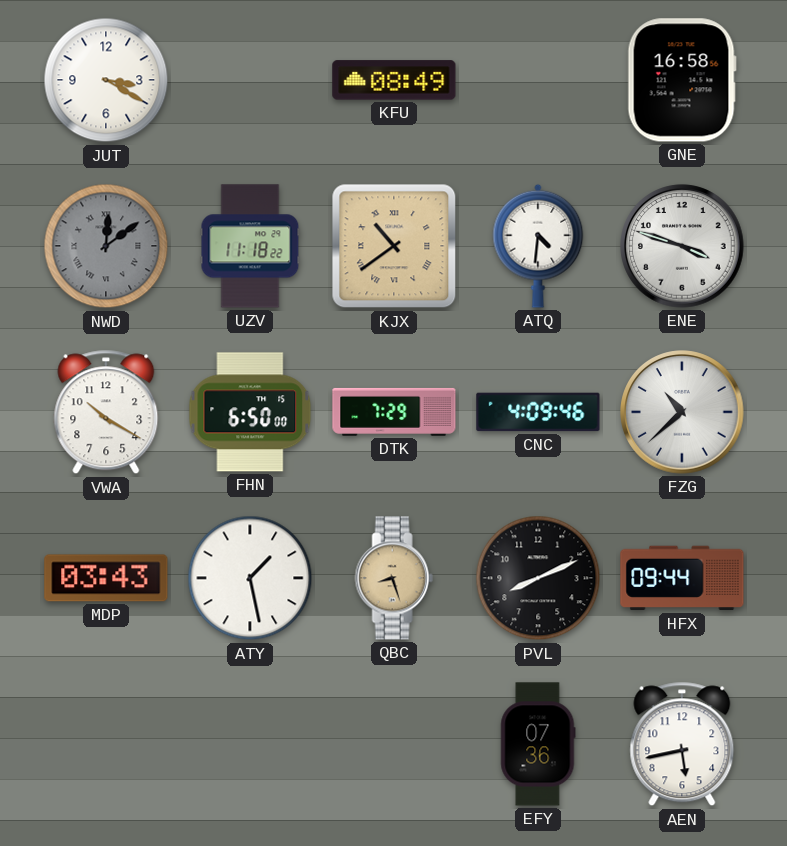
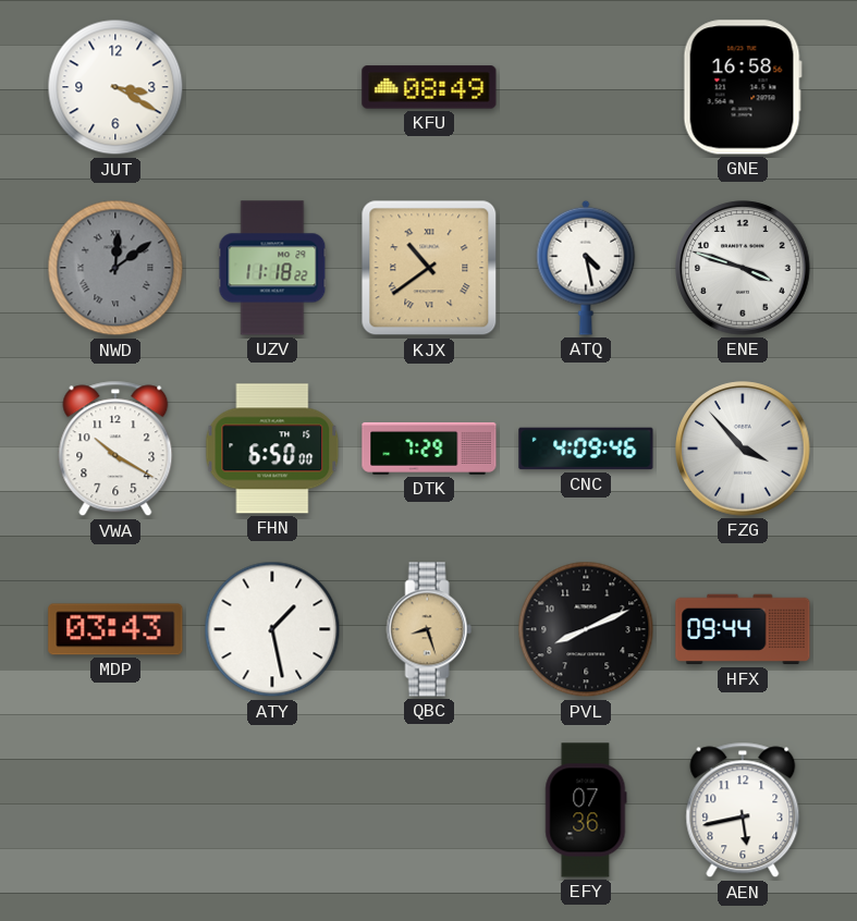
ATQ: 4:31 -> 4:28
FZG: 10:38 -> 3:53
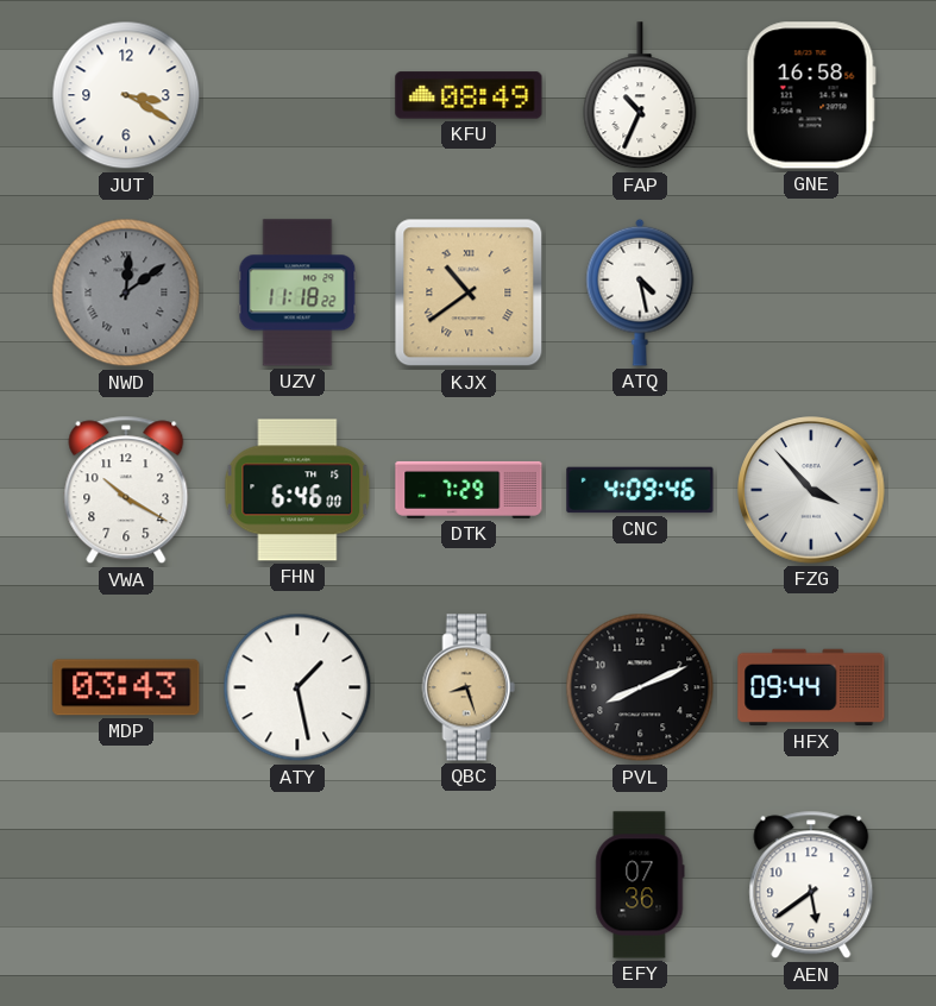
FAP: none -> 10:34
ENE: 3:48 -> none
FHN: 6:50 -> 6:46
AEN: 5:43 -> 5:39
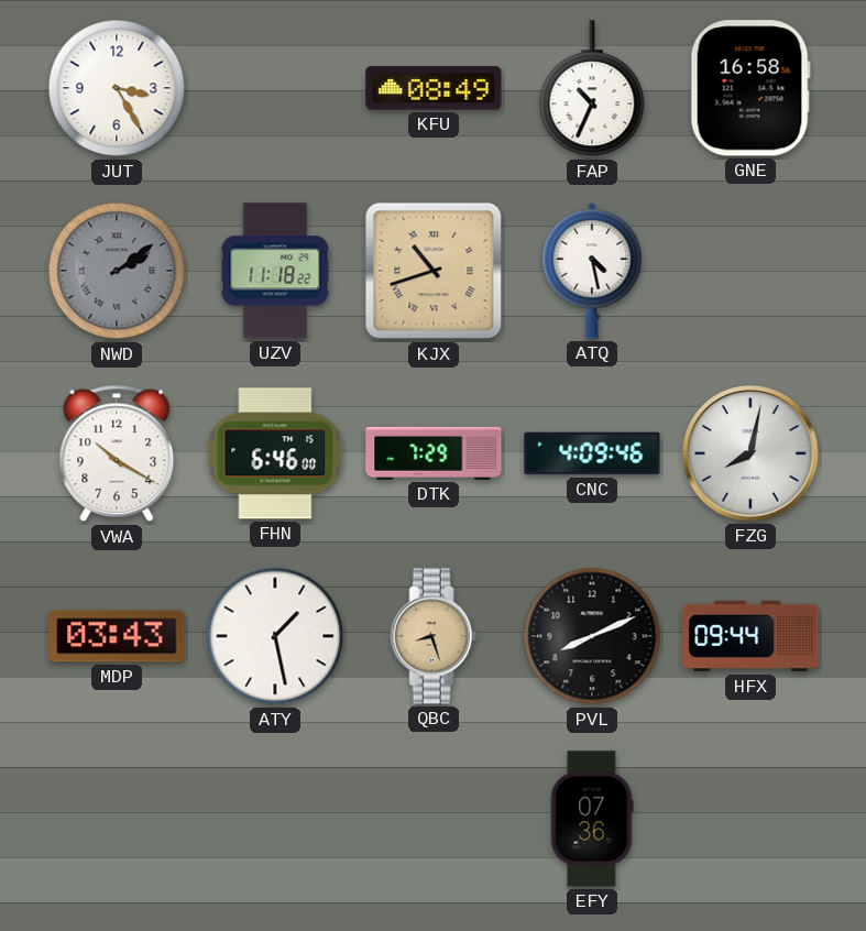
JUT: 3:20 -> 3:25
NWD: 12:09 -> 2:09
KJX: 10:39 -> 10:42
FZG: 3:53 -> 8:02
AEN: 5:39 -> none
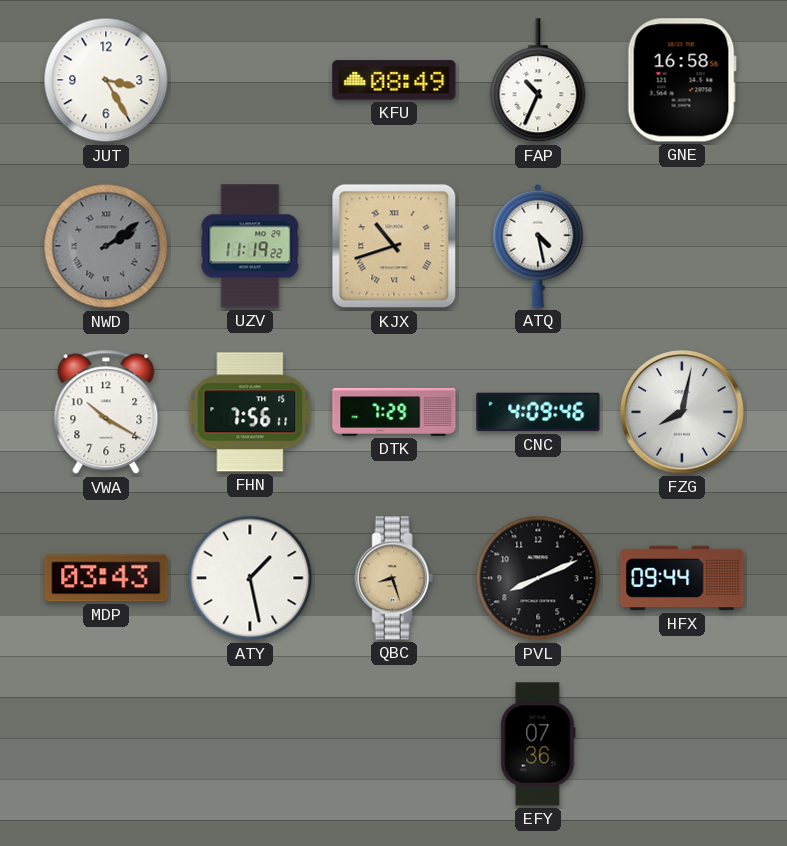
UZV: 11:18 -> 11:19
FHN: 6:46 -> 7:56
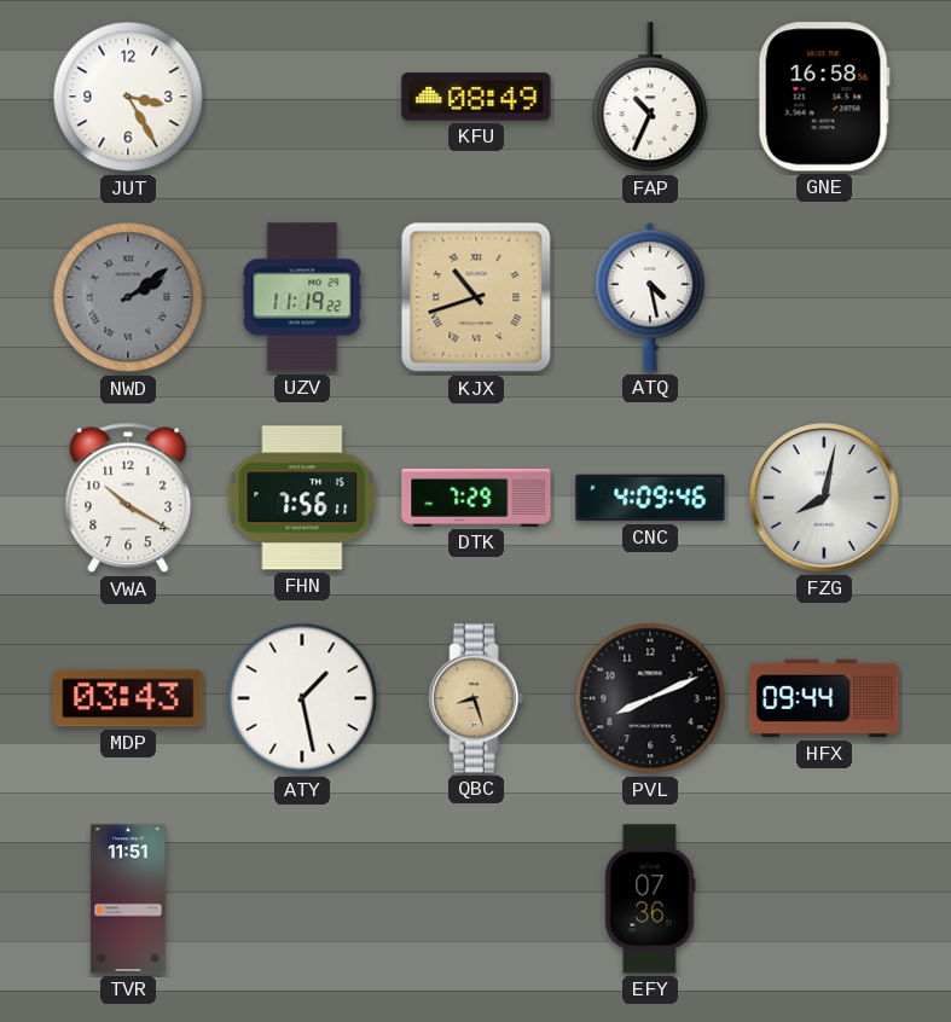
TVR: none -> 11:51
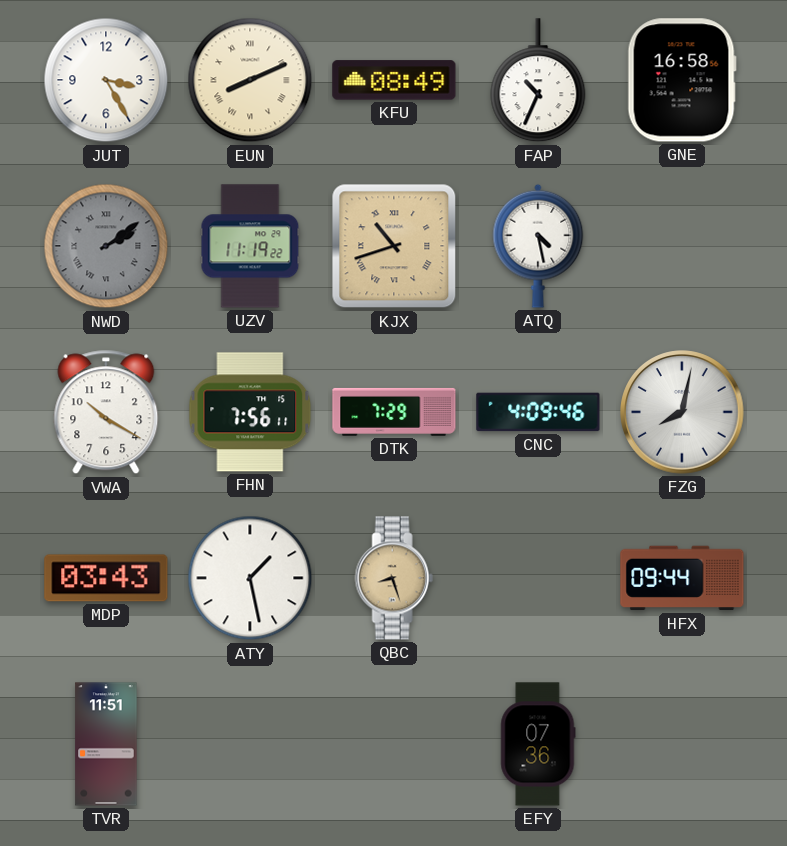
EUN: none -> 8:11
PVL: 8:11 -> none
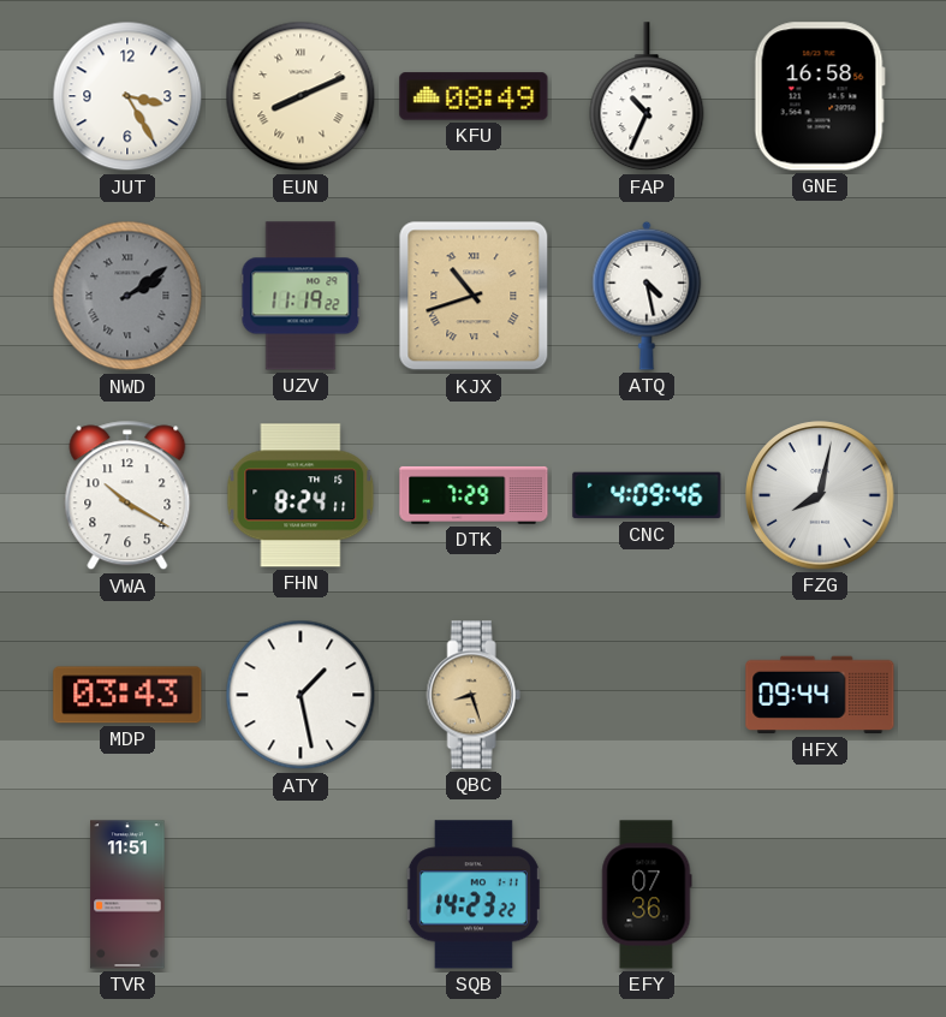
FHN: 7:56 -> 8:24
SQB: none -> 14:23
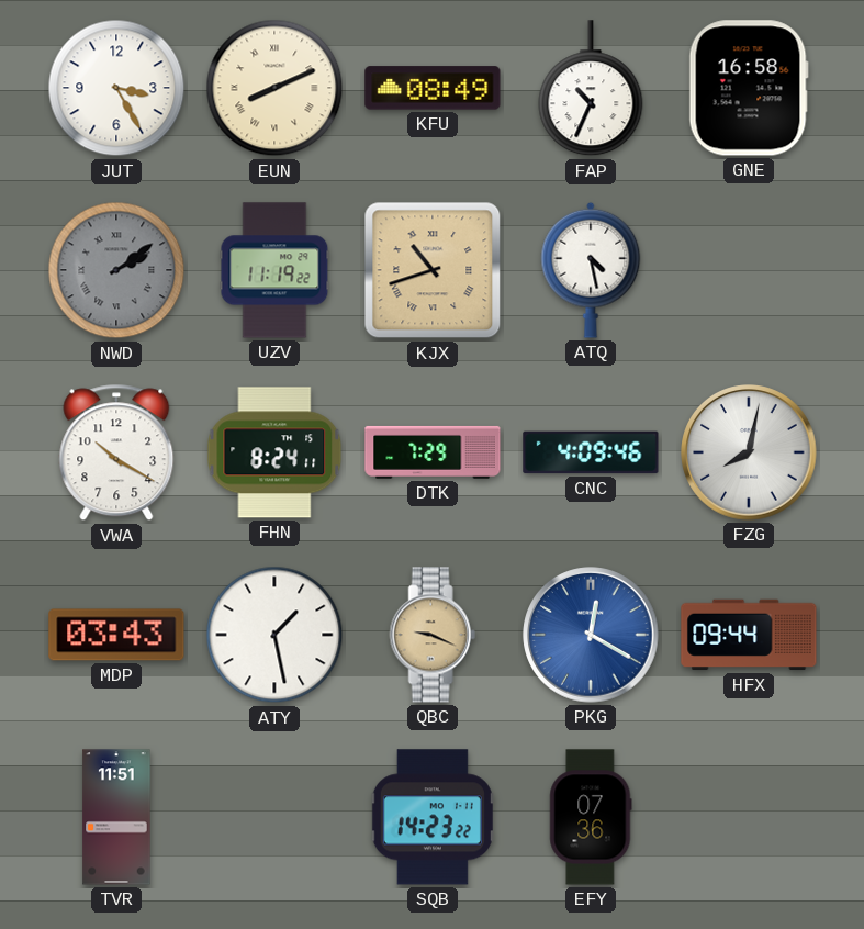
QBC: 8:27 -> 9:19
PKG: none -> 12:20
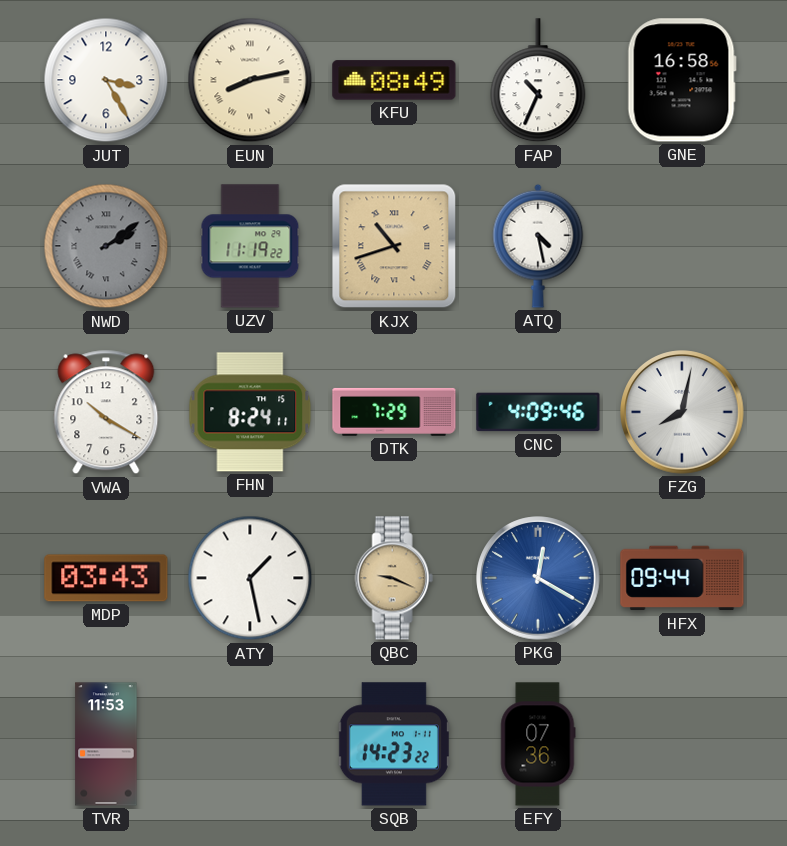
EUN: 8:11 -> 8:13
TVR: 11:51 -> 11:53
